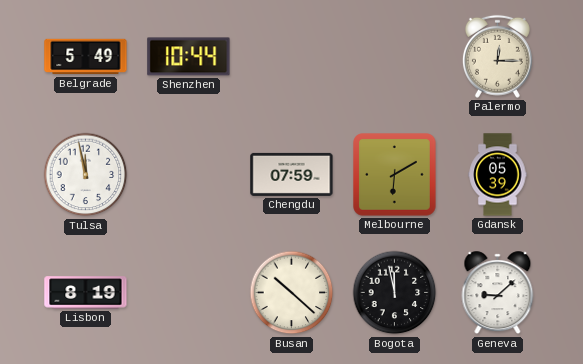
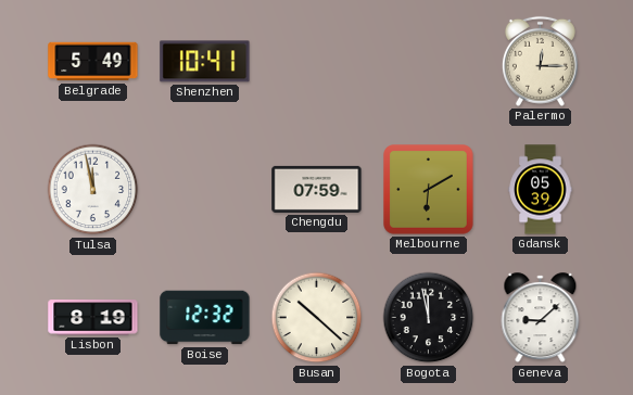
Shenzhen: 10:44 -> 10:41
Boise: none -> 12:32
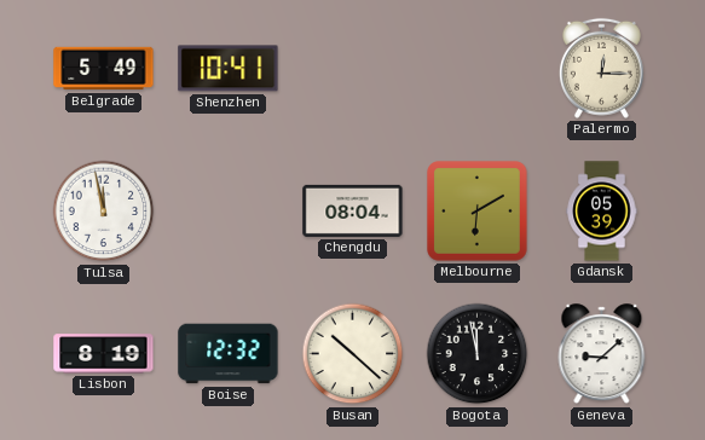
Chengdu: 07:59 -> 08:04
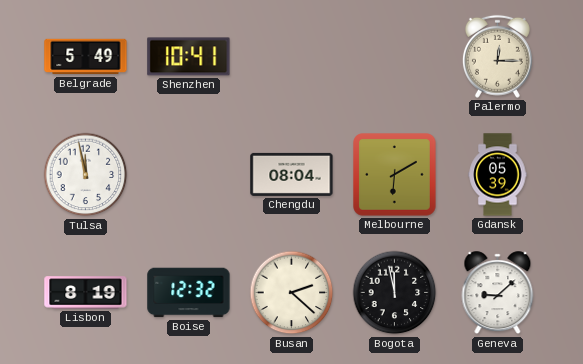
Busan: 10:22 -> 2:22
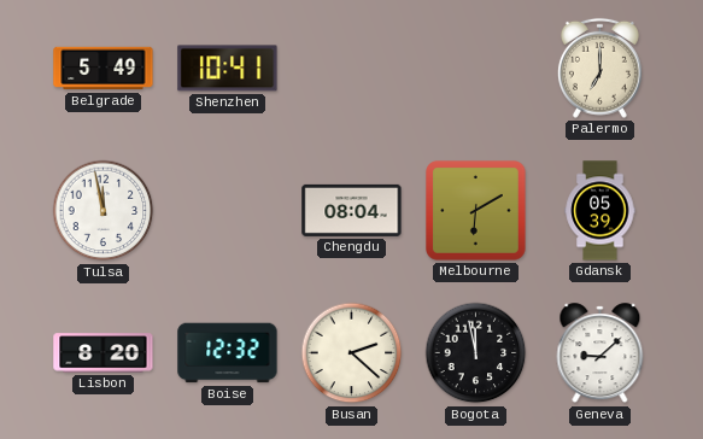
Palermo: 12:15 -> 7:00
Lisbon: 8:19 -> 8:20
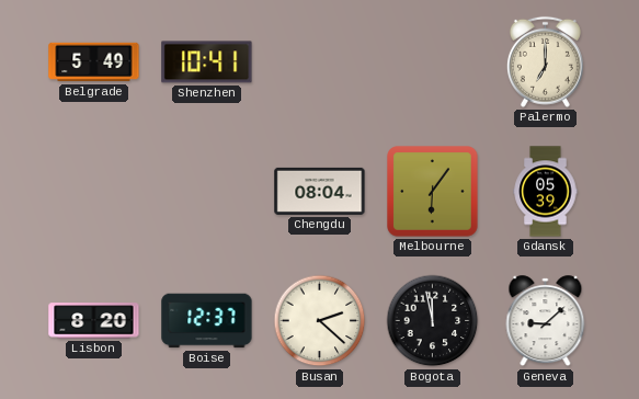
Tulsa: 11:58 -> none
Melbourne: 6:10 -> 6:06
Boise: 12:32 -> 12:37
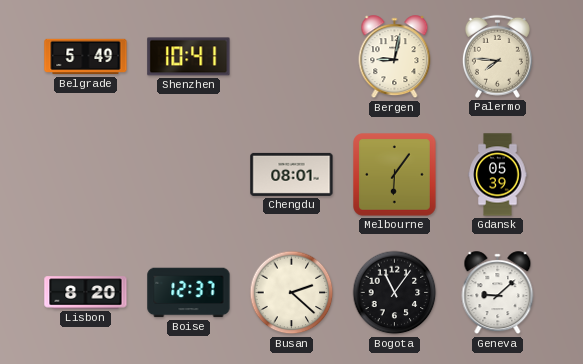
Bergen: none -> 9:02
Palermo: 7:00 -> 7:46
Chengdu: 08:04 -> 08:01
Bogota: 11:58 -> 11:06
